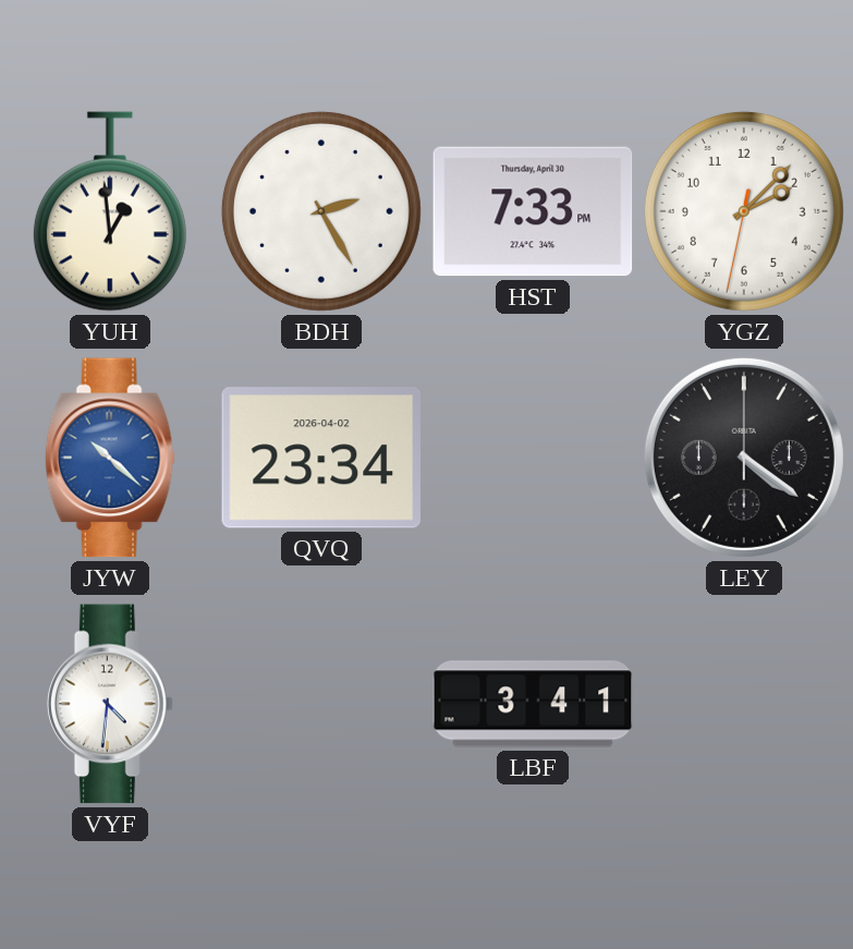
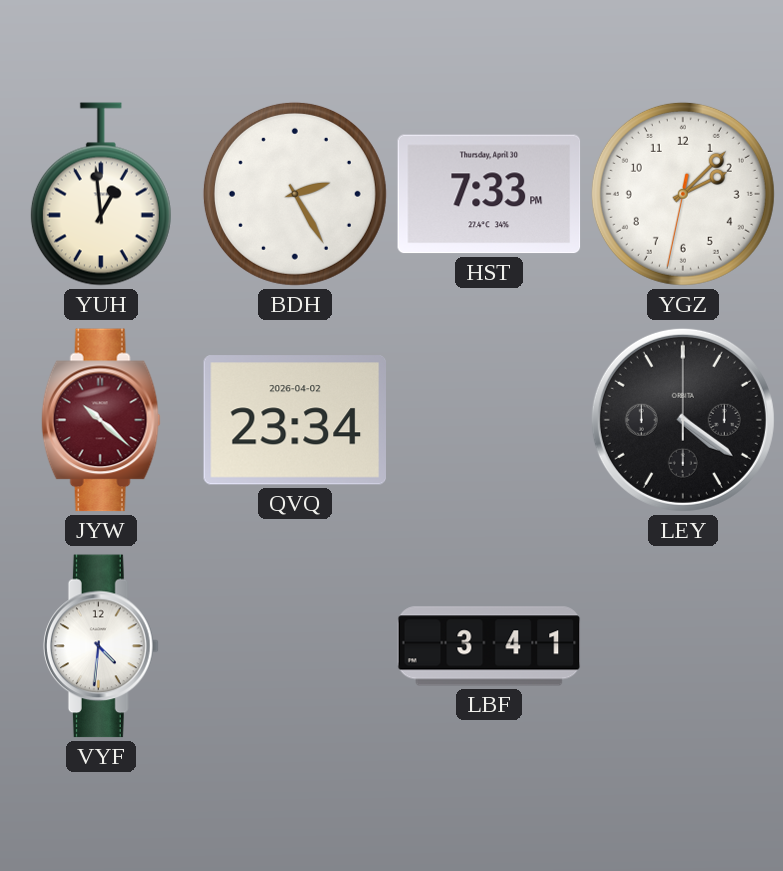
JYW dial: blue -> burgundy
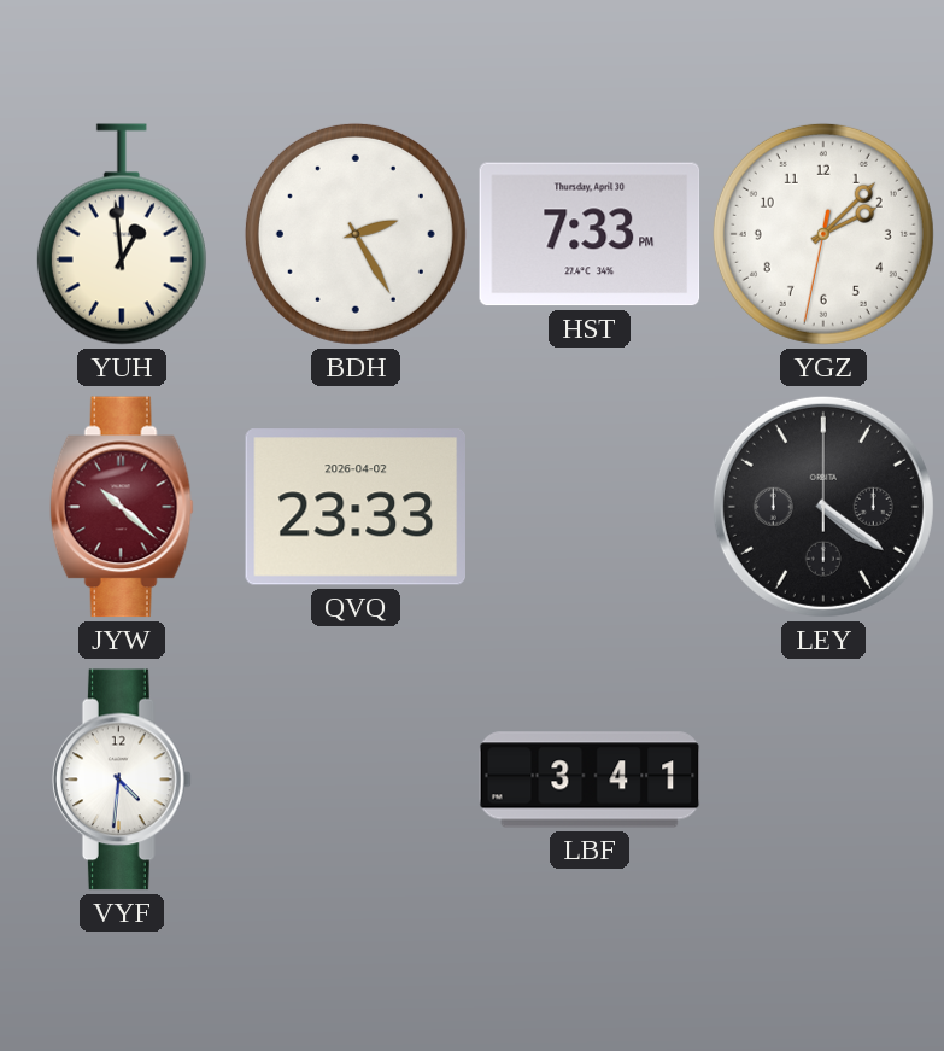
QVQ: 23:34 -> 23:33
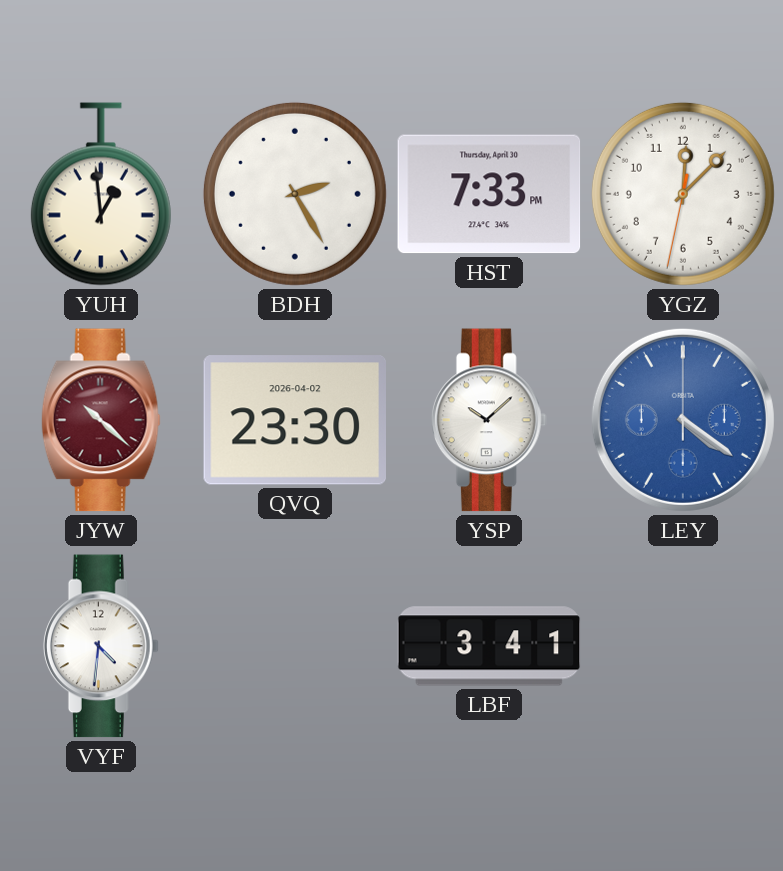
YGZ: 2:07 -> 12:07
QVQ: 23:33 -> 23:30
YSP: none -> 10:08
LEY dial: black -> blue
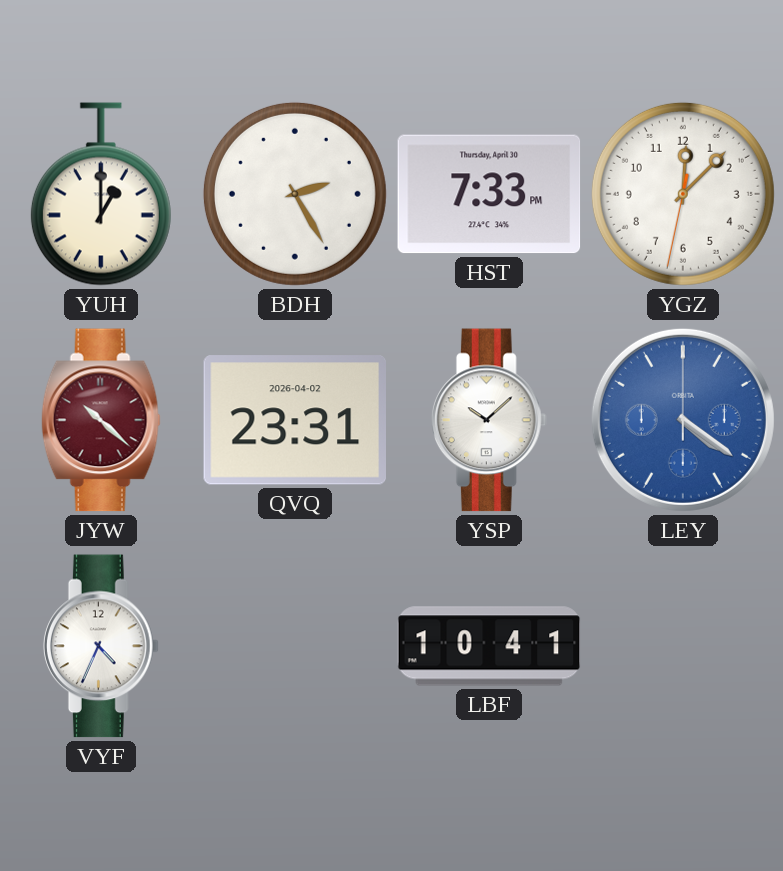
YUH: 12:59 -> 1:00
QVQ: 23:30 -> 23:31
VYF: 4:31 -> 4:34
LBF: 3:41 -> 10:41
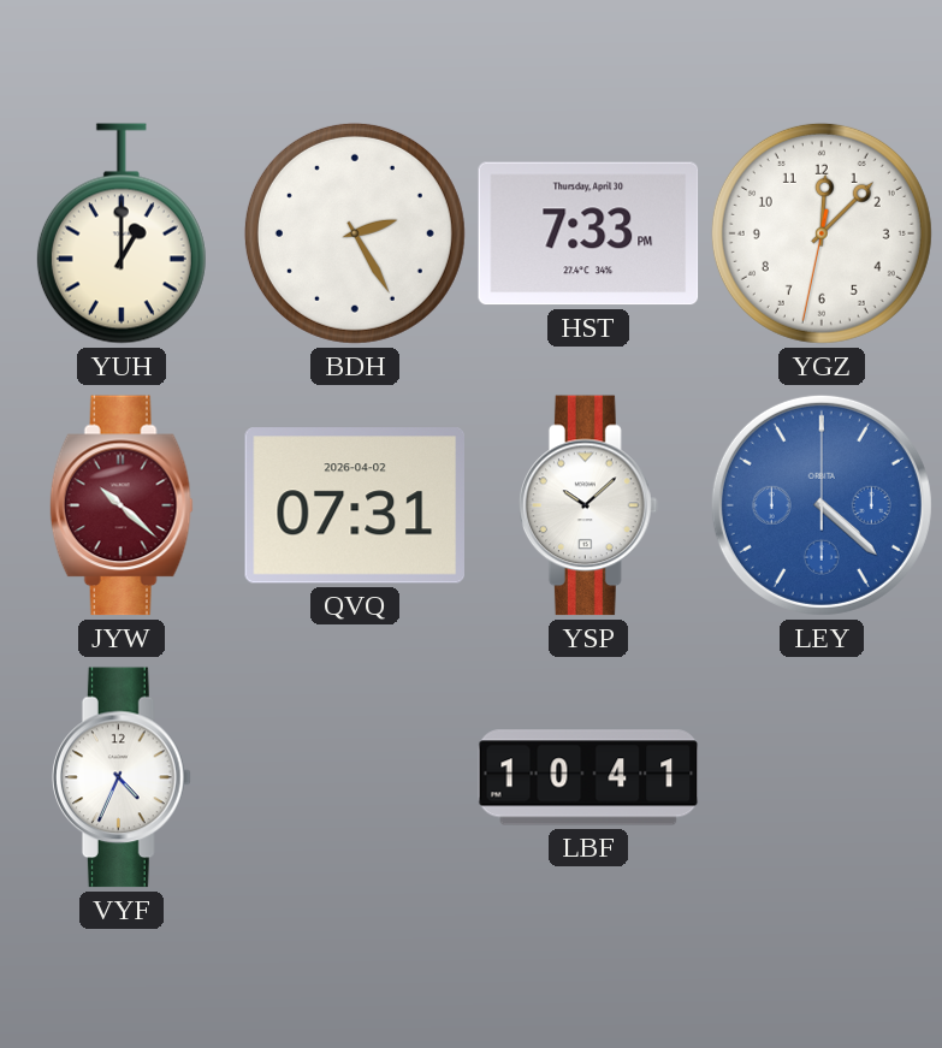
QVQ: 23:31 -> 07:31
LEY: 4:21 -> 4:22
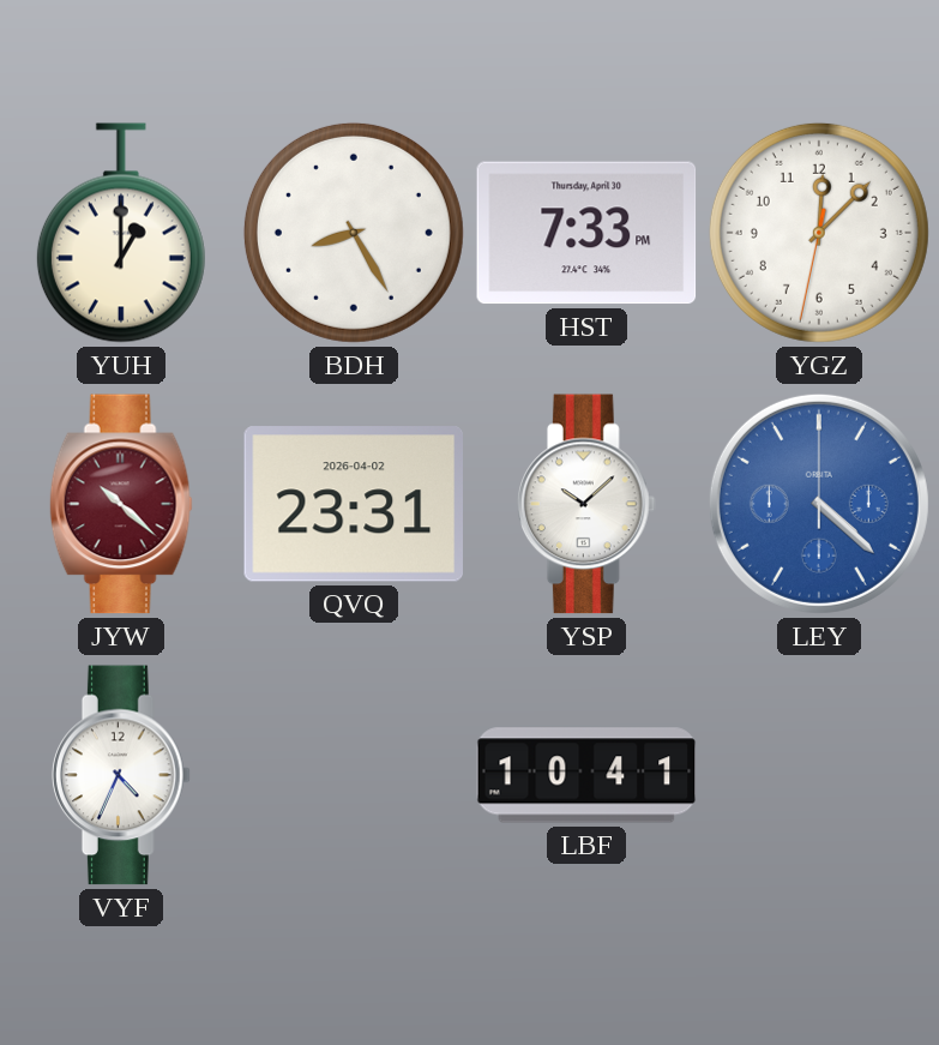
BDH: 2:25 -> 8:25
QVQ: 07:31 -> 23:31
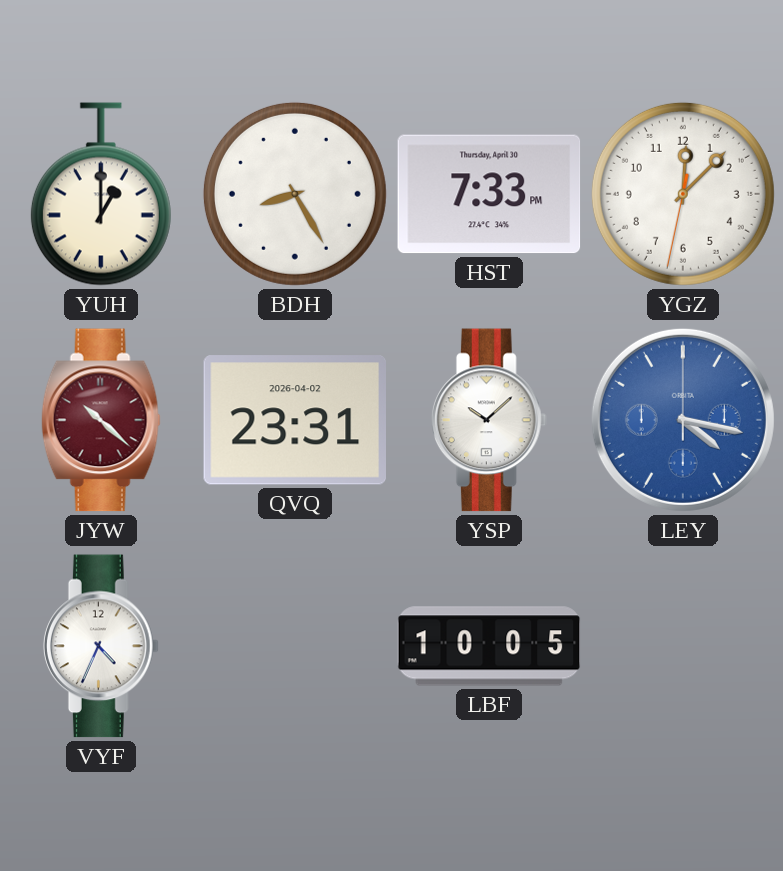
LEY: 4:22 -> 4:17
LBF: 10:41 -> 10:05
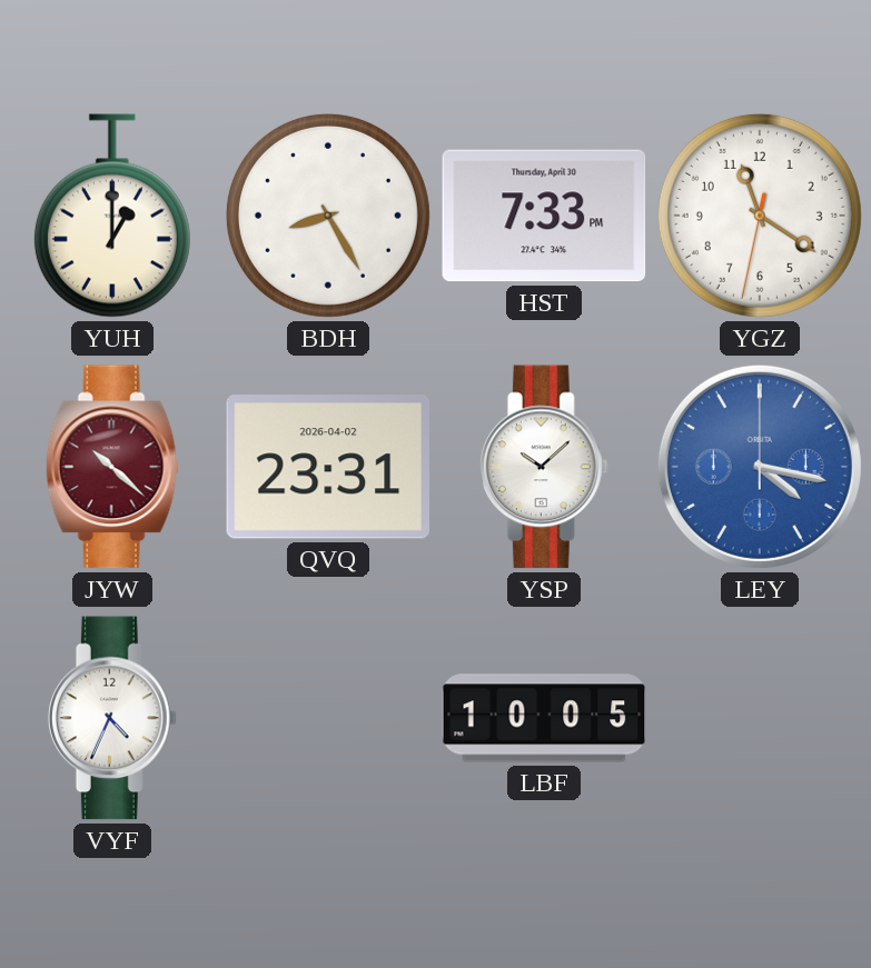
YGZ: 12:07 -> 11:20
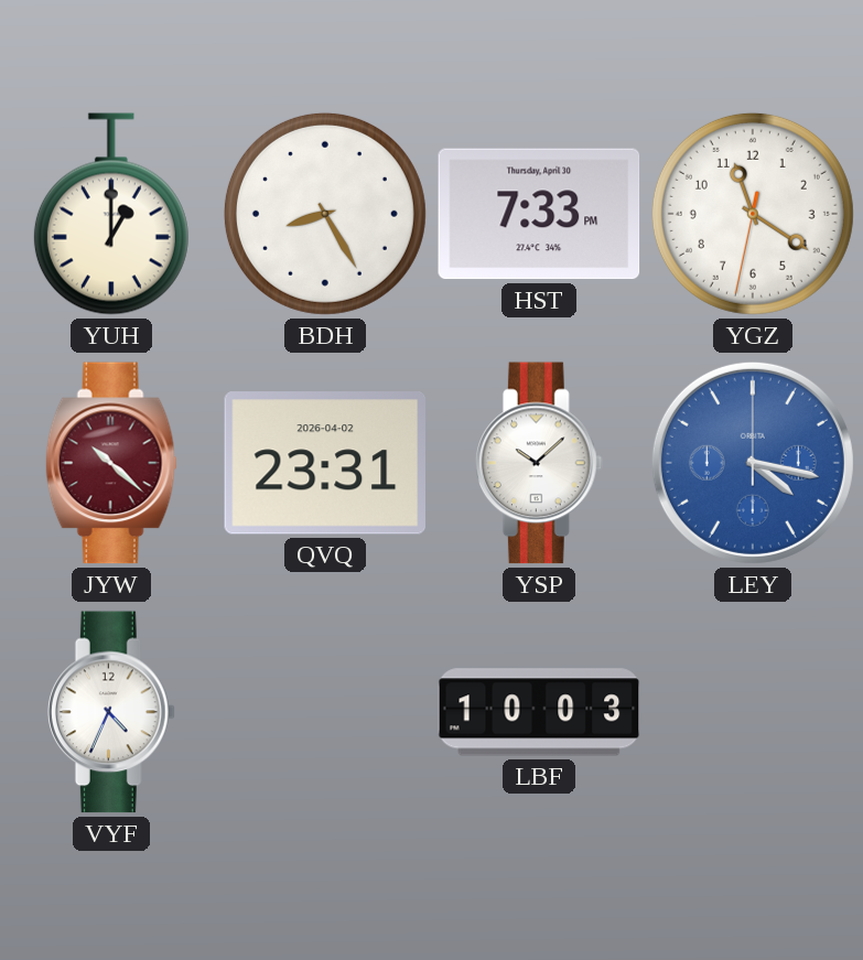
LBF: 10:05 -> 10:03
